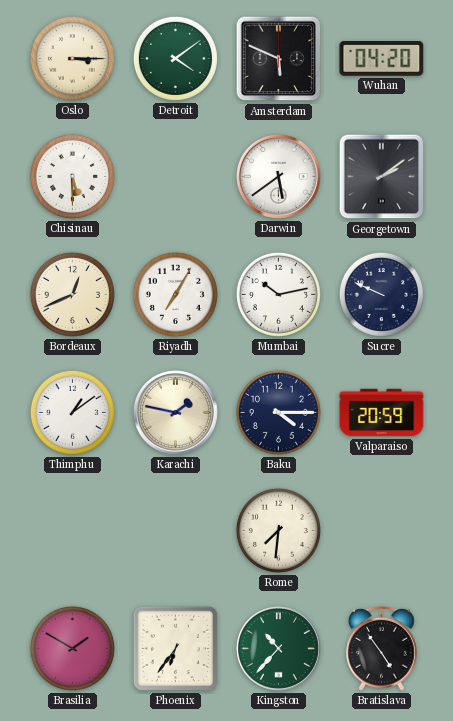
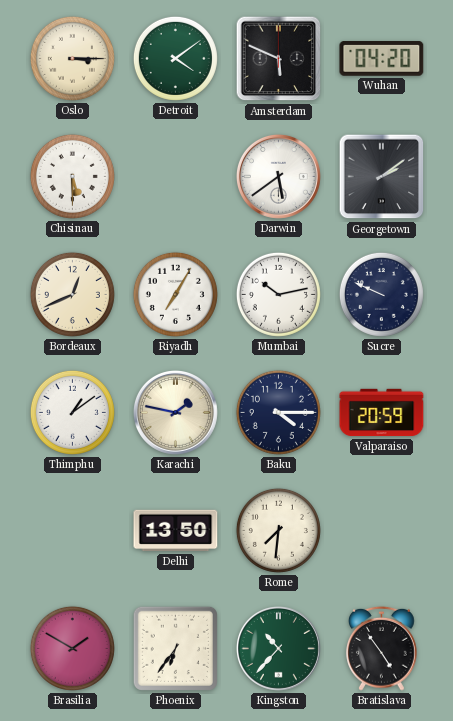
Delhi: none -> 13:50
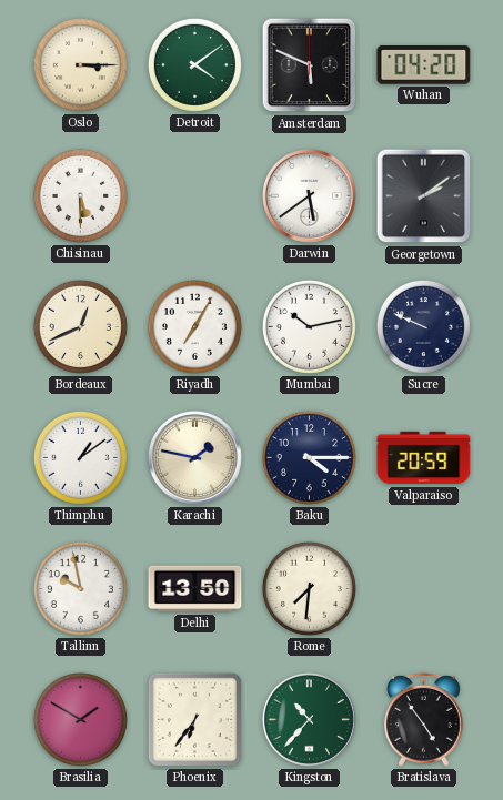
Tallinn: none -> 9:58
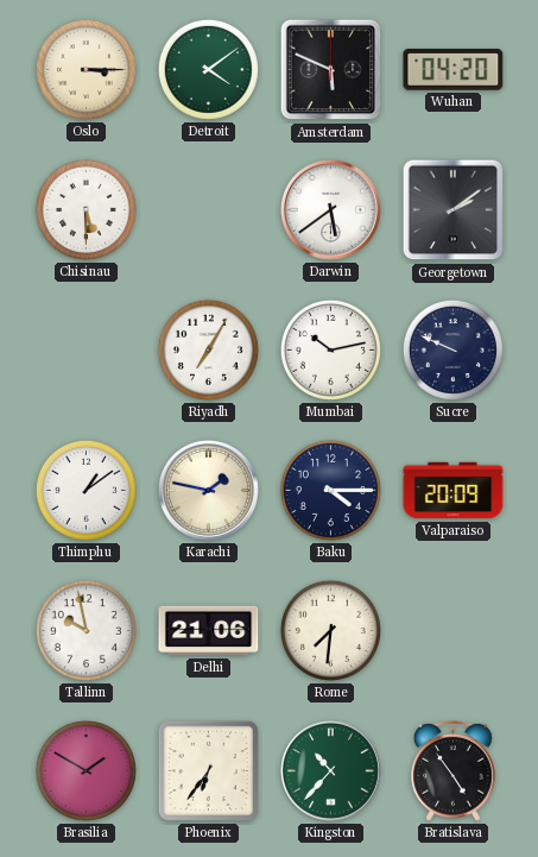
Bordeaux: 12:41 -> none
Valparaiso: 20:59 -> 20:09
Delhi: 13:50 -> 21:06
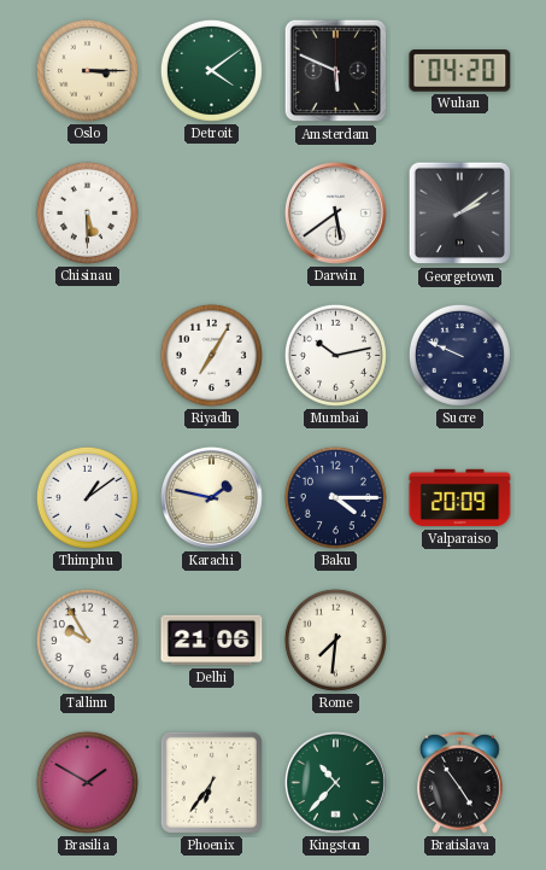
Tallinn: 9:58 -> 9:55
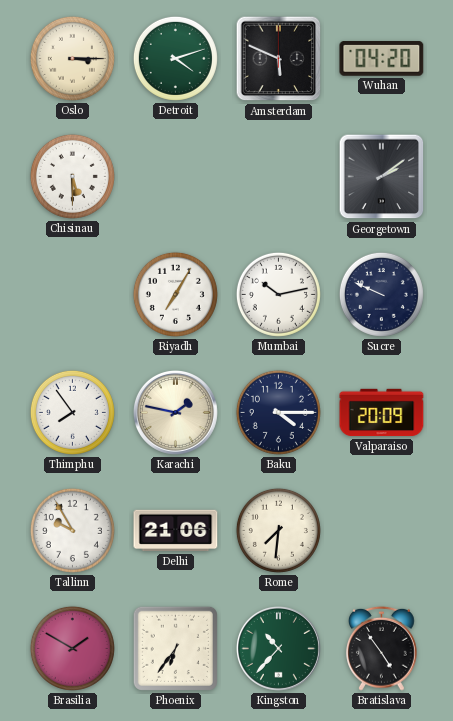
Detroit: 4:09 -> 4:12
Darwin: 5:39 -> none
Thimphu: 1:09 -> 7:54
